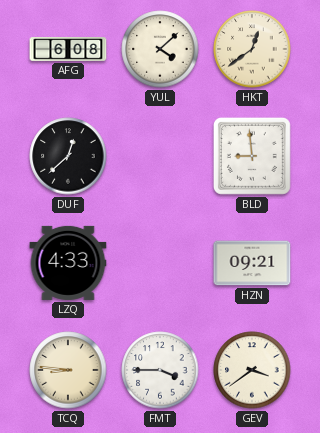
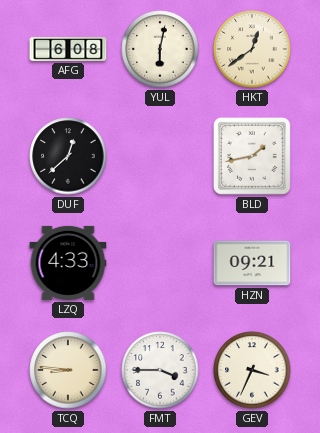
YUL: 4:08 -> 6:02
BLD: 8:59 -> 1:43
GEV: 3:39 -> 3:34
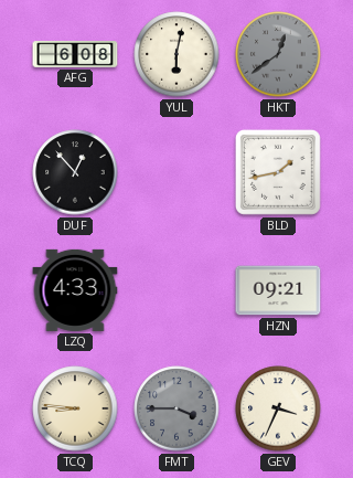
HKT dial: cream -> grey
DUF: 12:38 -> 12:53
FMT dial: white -> grey
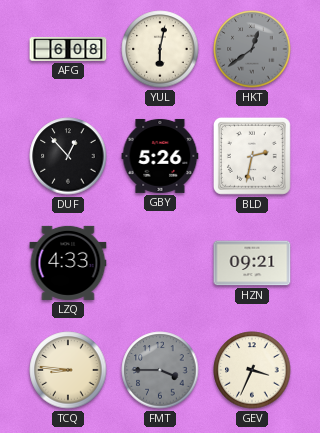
GBY: none -> 5:26
BLD: 1:43 -> 2:32
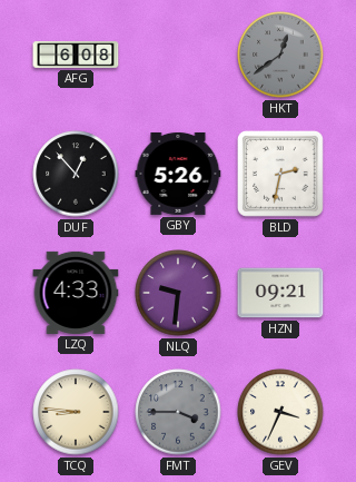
YUL: 6:02 -> none
NLQ: none -> 9:31
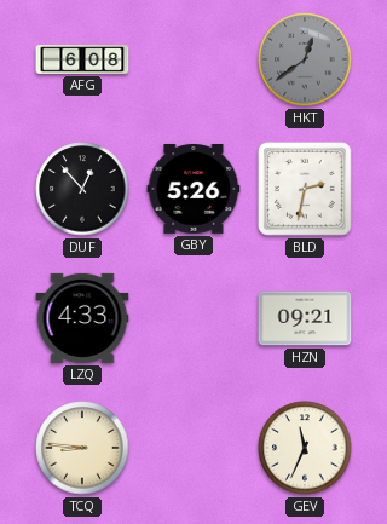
NLQ: 9:31 -> none
FMT: 3:45 -> none
GEV: 3:34 -> 11:34
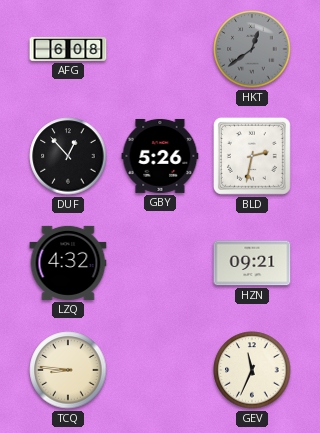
LZQ: 4:33 -> 4:32
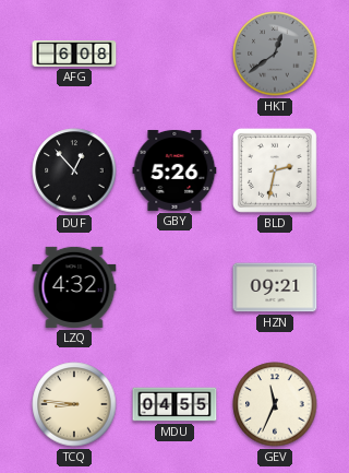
MDU: none -> 04:55
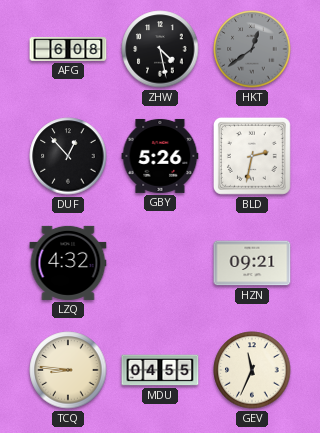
ZHW: none -> 4:28
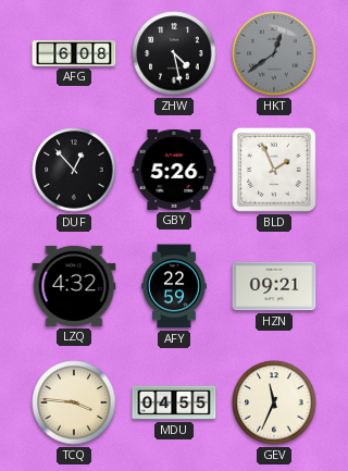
BLD: 2:32 -> 1:56
AFY: none -> 22:59
TCQ: 8:46 -> 3:46
